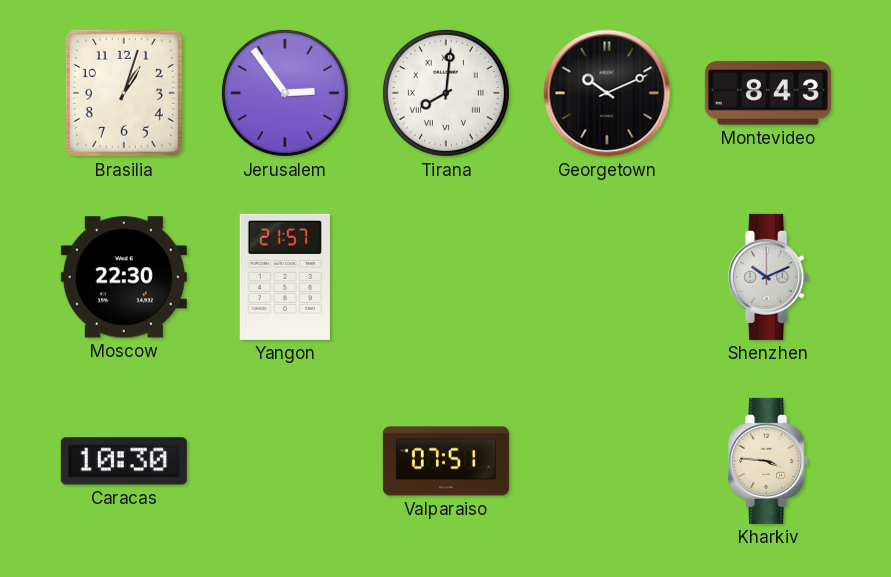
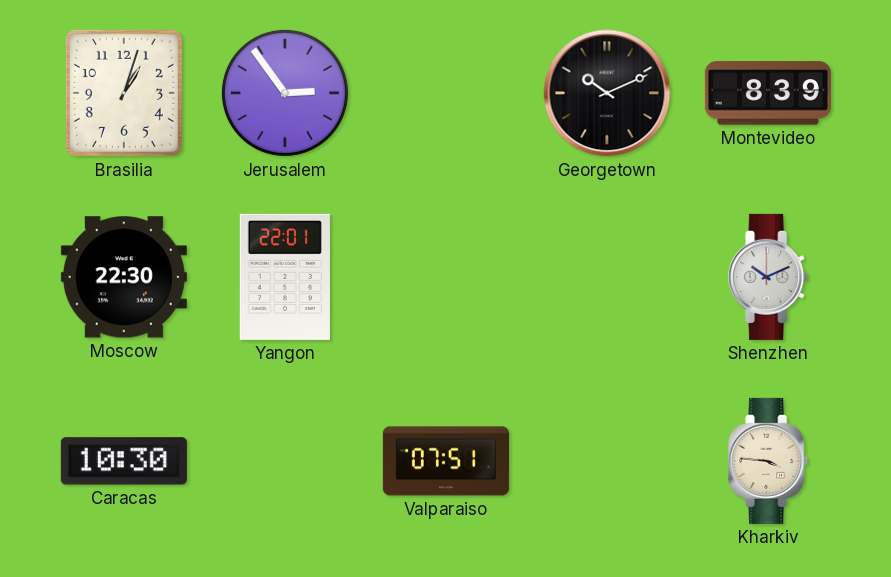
Tirana: 8:01 -> none
Montevideo: 8:43 -> 8:39
Yangon: 21:57 -> 22:01
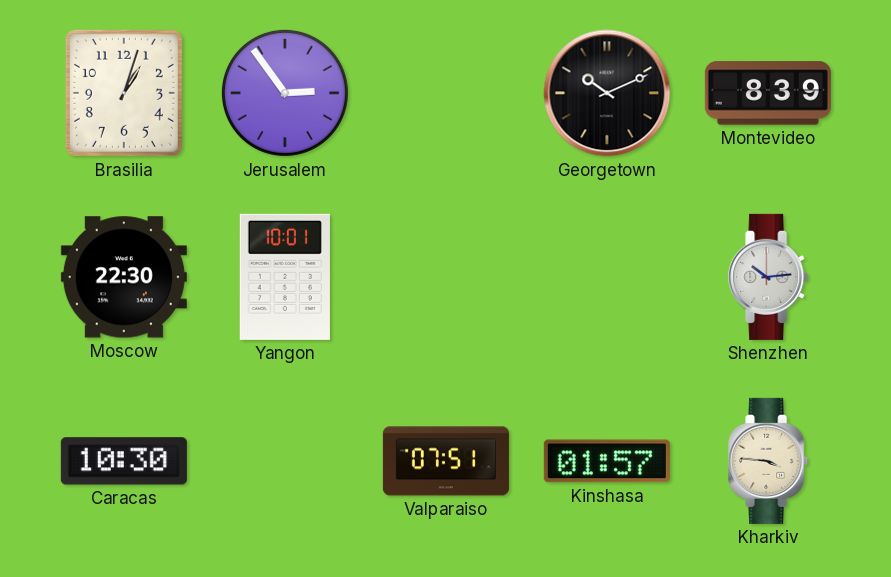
Yangon: 22:01 -> 10:01
Shenzhen: 10:11 -> 10:14
Kinshasa: none -> 01:57
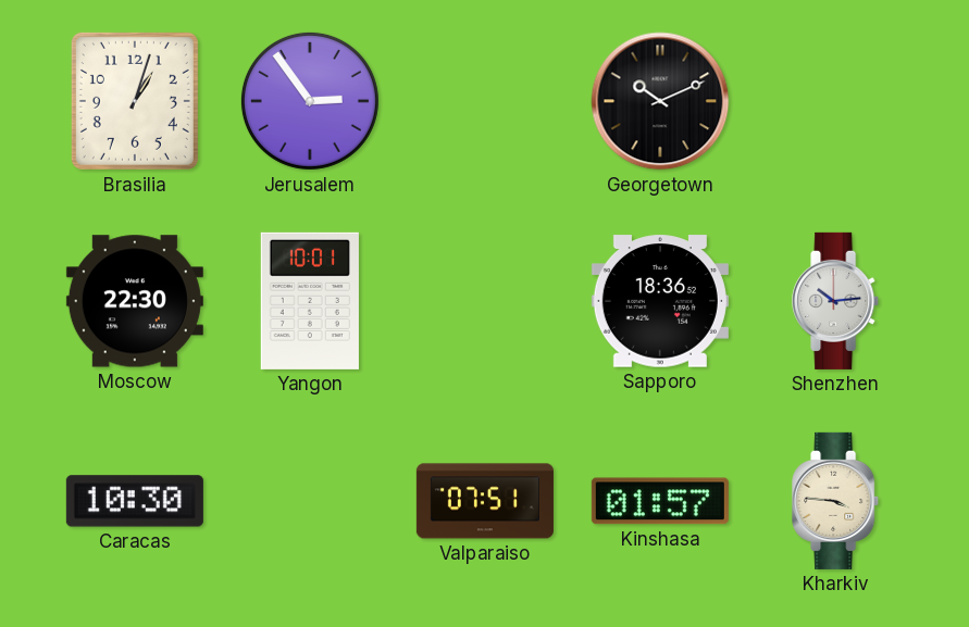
Montevideo: 8:39 -> none
Sapporo: none -> 18:36
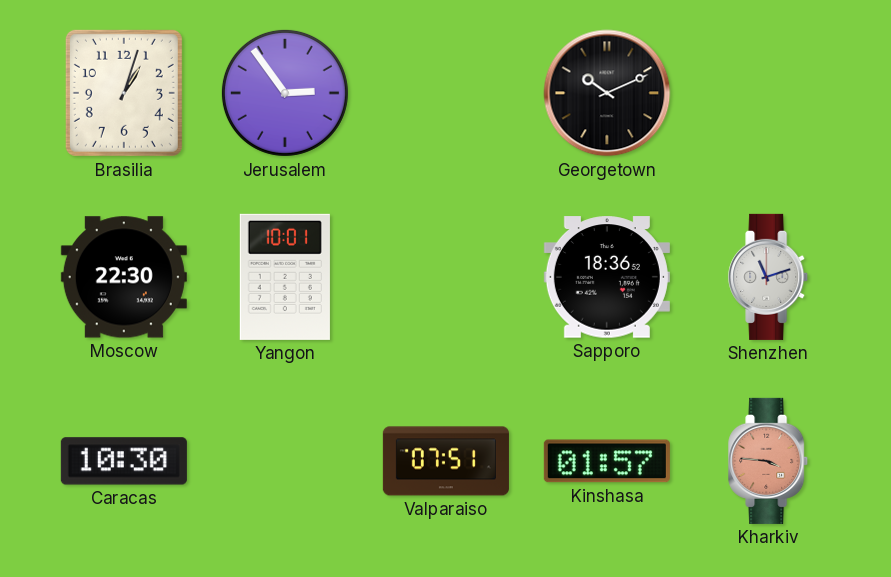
Shenzhen: 10:14 -> 11:12
Kharkiv dial: cream -> salmon
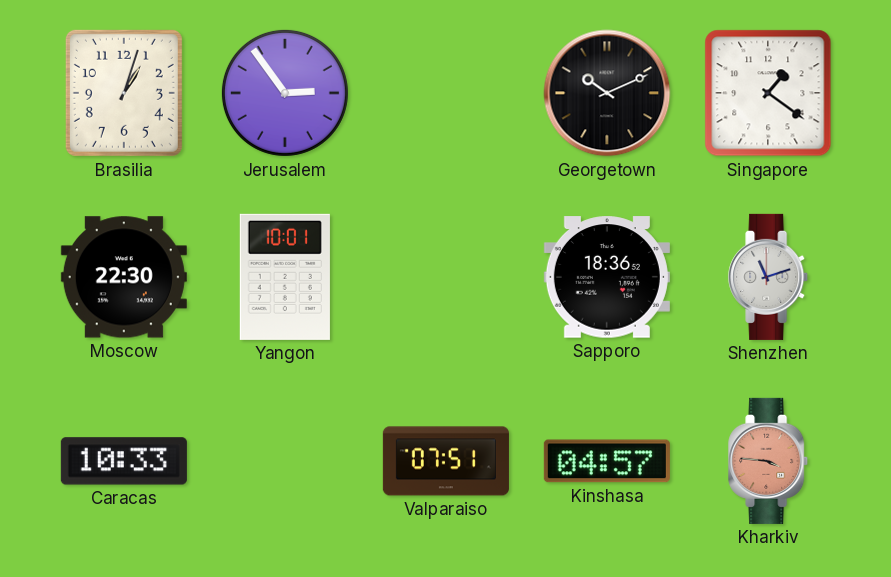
Singapore: none -> 1:21
Caracas: 10:30 -> 10:33
Kinshasa: 01:57 -> 04:57
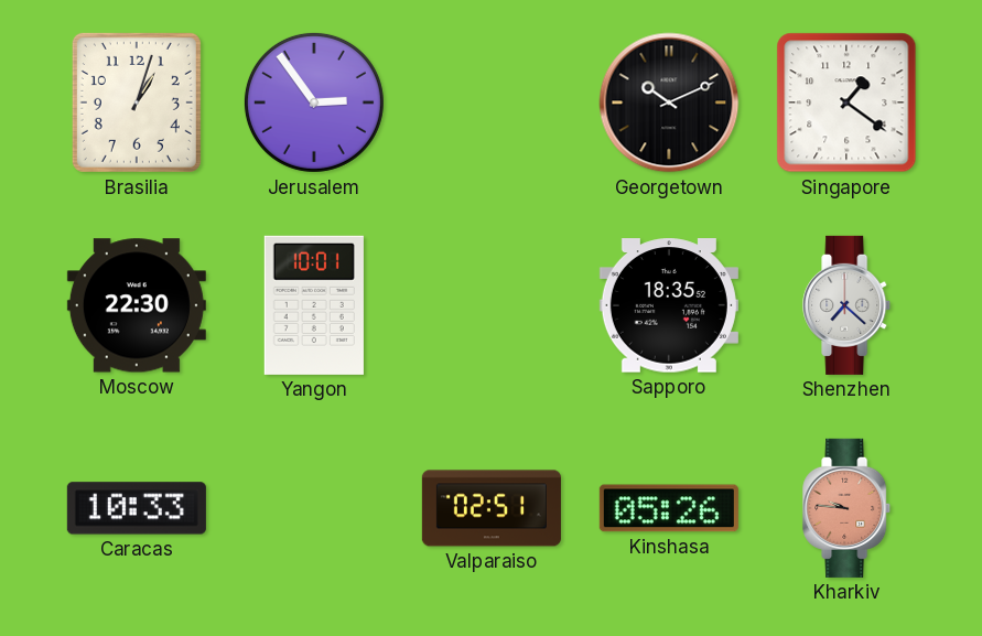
Sapporo: 18:36 -> 18:35
Shenzhen: 11:12 -> 7:22
Valparaiso: 07:51 -> 02:51
Kinshasa: 04:57 -> 05:26
Kharkiv: 3:46 -> 9:46
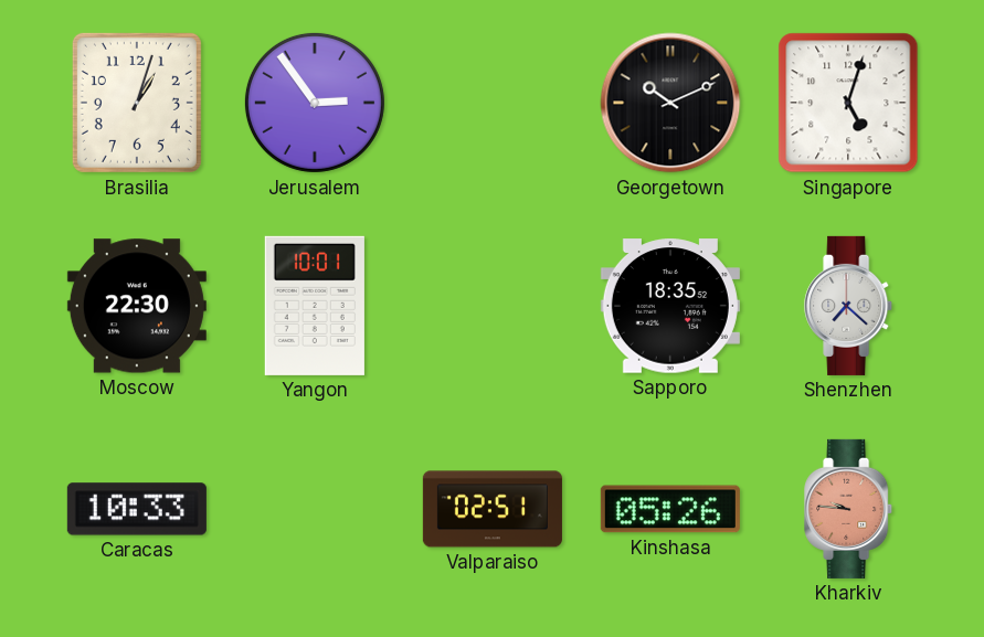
Singapore: 1:21 -> 5:03
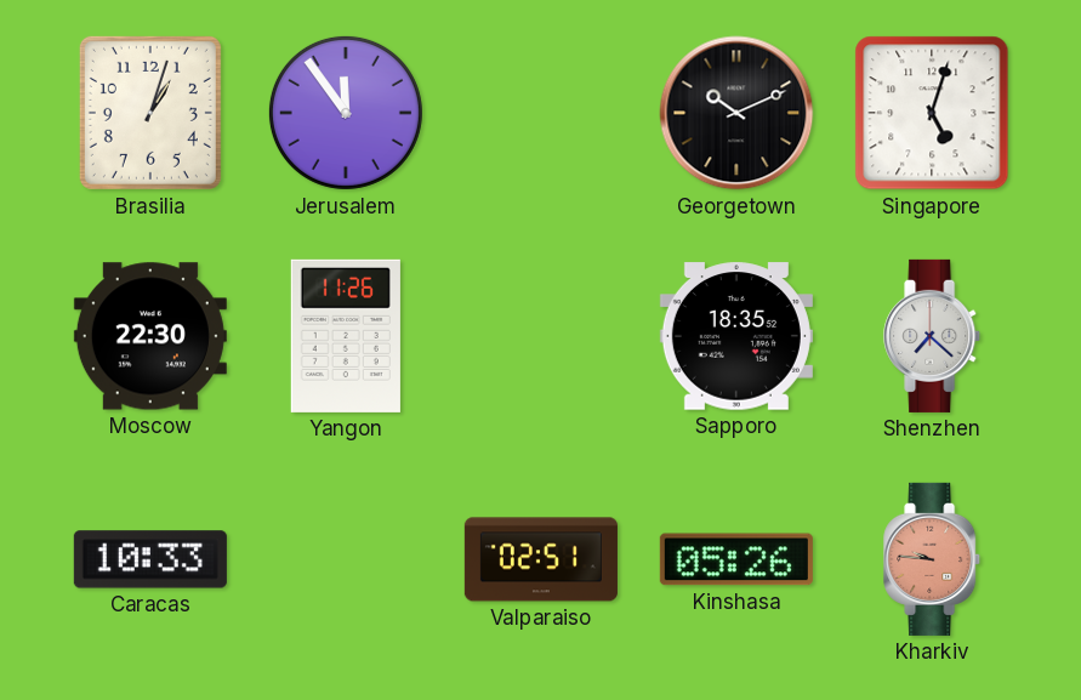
Jerusalem: 2:54 -> 11:54
Yangon: 10:01 -> 11:26
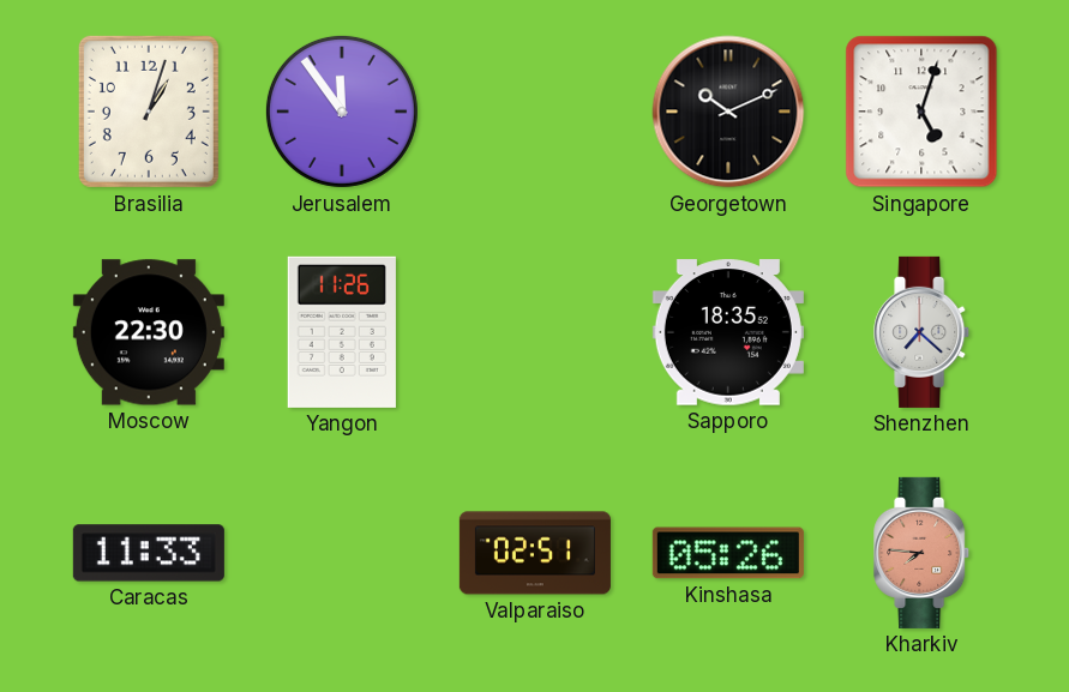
Caracas: 10:33 -> 11:33
Kharkiv: 9:46 -> 7:46
